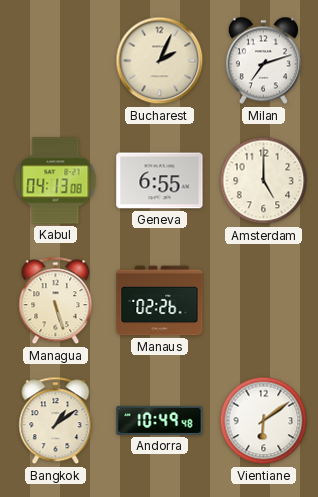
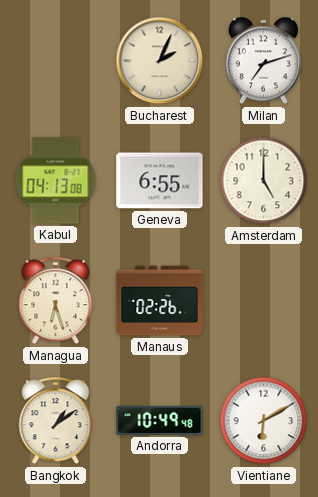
Managua: 5:27 -> 6:27
Vientiane: 6:09 -> 6:10
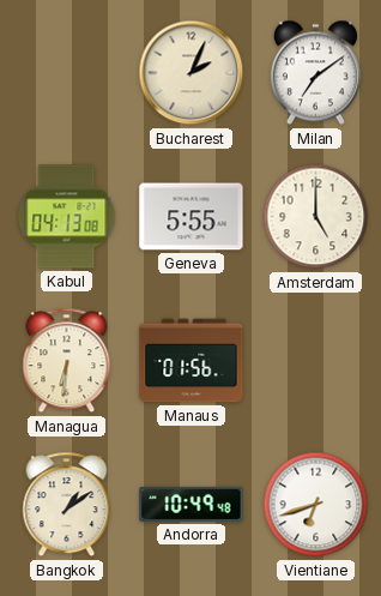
Milan: 7:12 -> 7:09
Geneva: 6:55 -> 5:55
Managua: 6:27 -> 6:31
Manaus: 02:26 -> 01:56
Vientiane: 6:10 -> 6:42
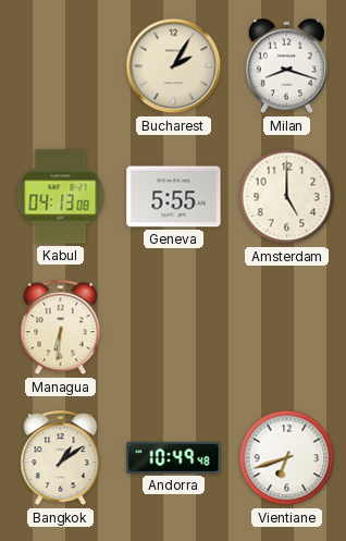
Bucharest: 2:04 -> 2:05
Milan: 7:09 -> 8:18
Manaus: 01:56 -> none
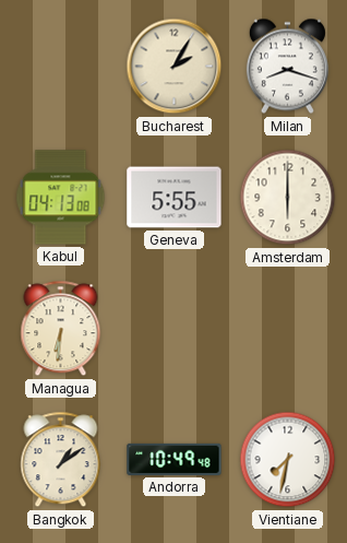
Amsterdam: 5:00 -> 6:00
Vientiane: 6:42 -> 7:32
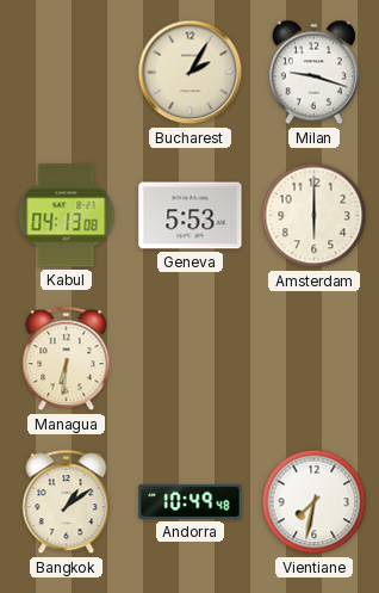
Milan: 8:18 -> 9:18
Geneva: 5:55 -> 5:53
